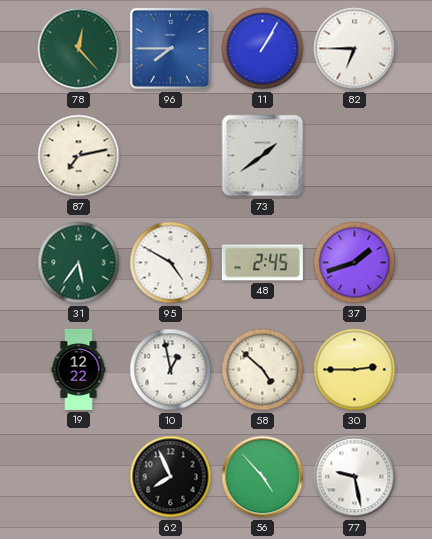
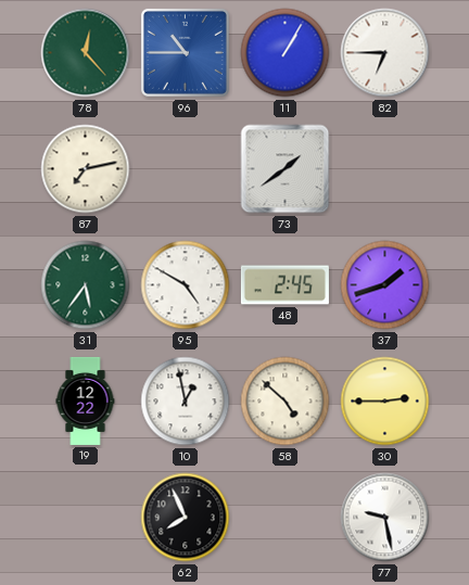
96: 7:45 -> 10:45
56: 4:53 -> none
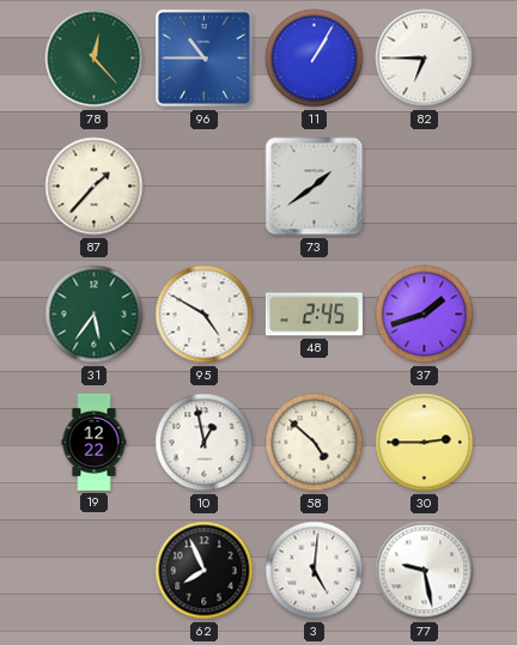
87: 7:13 -> 1:37
3: none -> 5:01
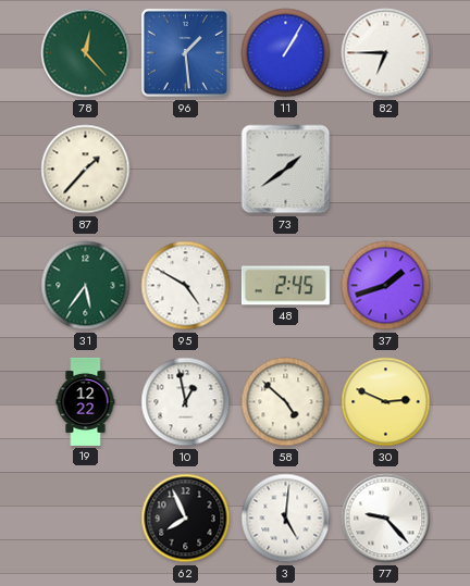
96: 10:45 -> 1:29
30: 2:45 -> 2:49
77: 9:28 -> 9:23
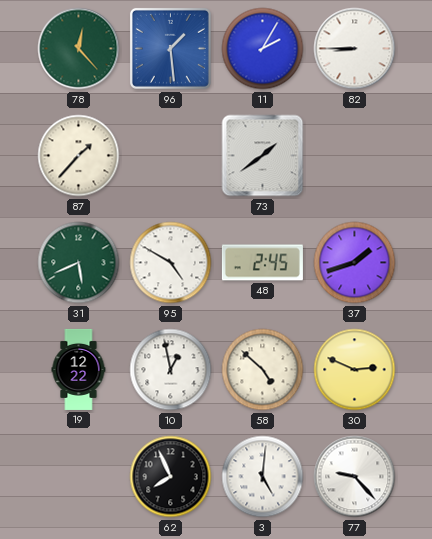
11: 1:05 -> 2:05
82: 6:45 -> 8:45
31: 5:36 -> 5:41
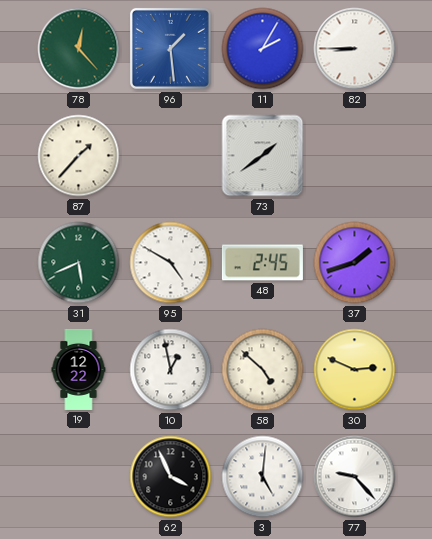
62: 7:56 -> 3:56
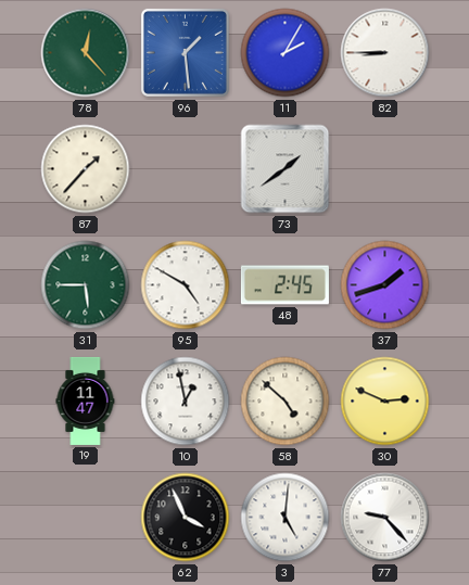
31: 5:41 -> 5:45
19: 12:22 -> 11:47
